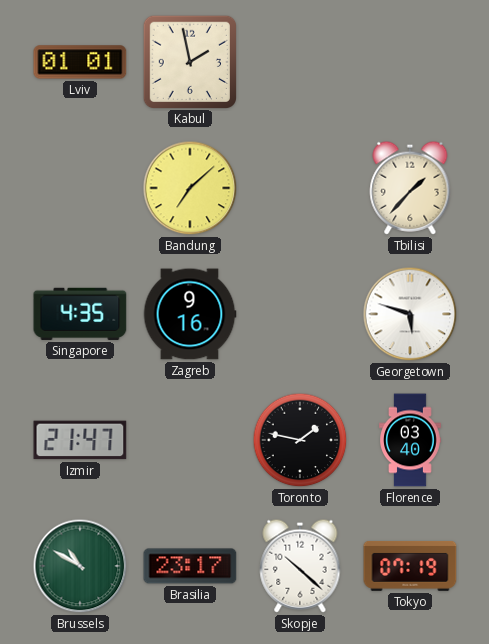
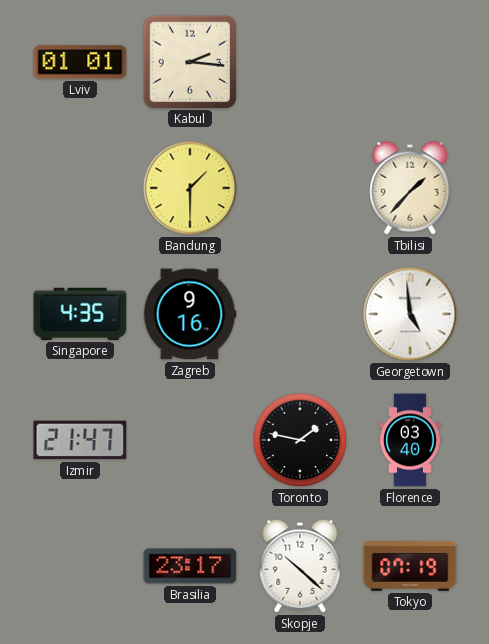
Kabul: 1:58 -> 2:16
Bandung: 7:08 -> 1:30
Georgetown: 5:48 -> 4:59
Brussels: 10:50 -> none
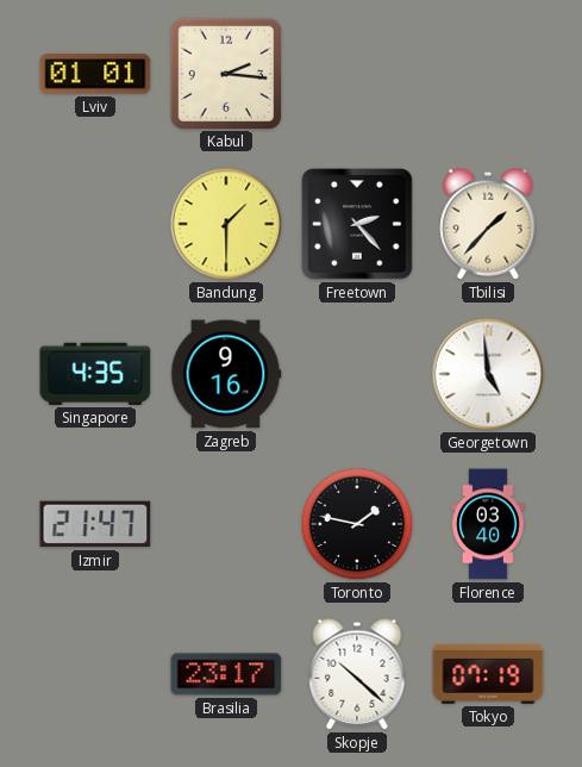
Freetown: none -> 2:23
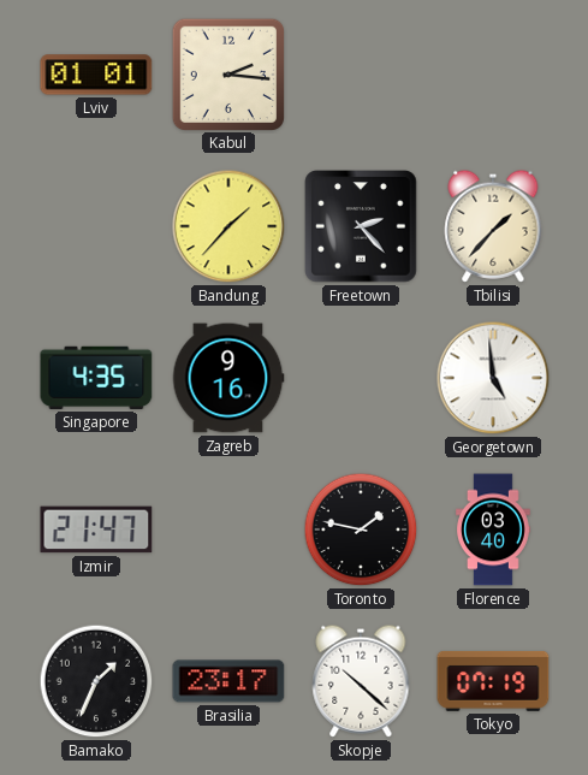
Bandung: 1:30 -> 1:37
Bamako: none -> 1:34
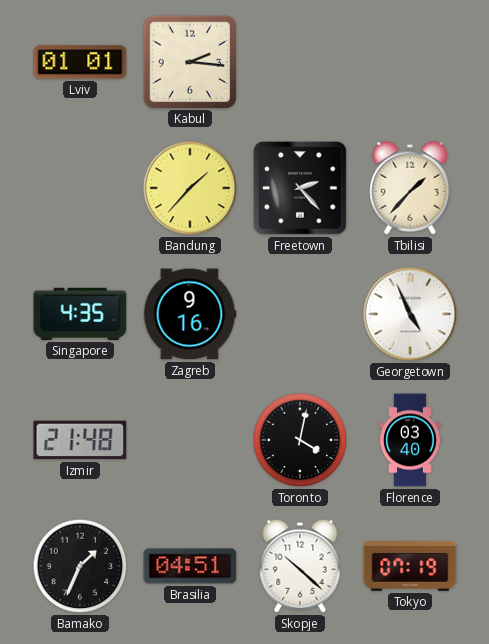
Georgetown: 4:59 -> 4:56
Izmir: 21:47 -> 21:48
Toronto: 1:47 -> 4:02
Brasilia: 23:17 -> 04:51
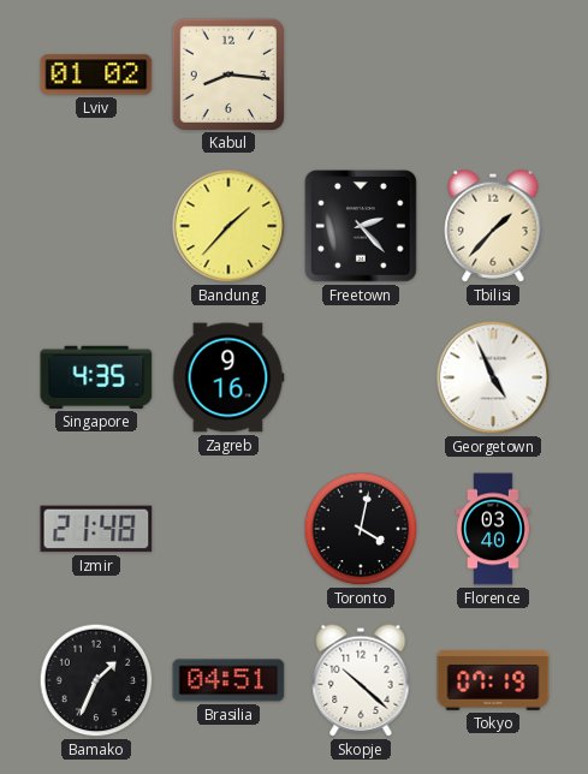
Lviv: 01:01 -> 01:02
Kabul: 2:16 -> 8:16
